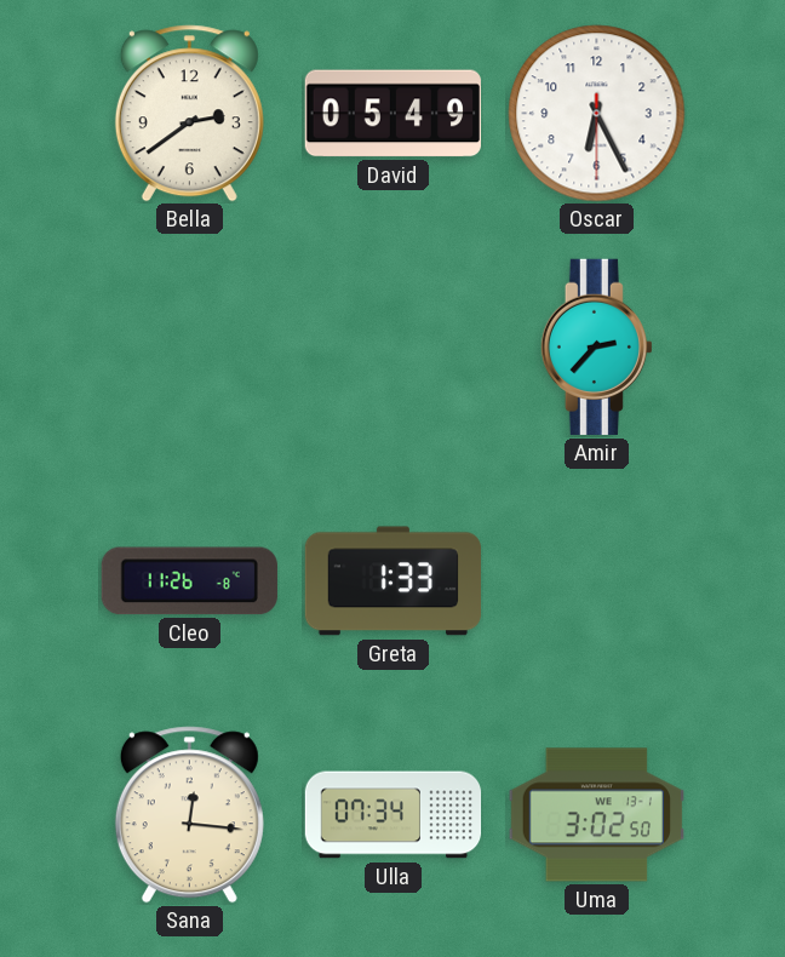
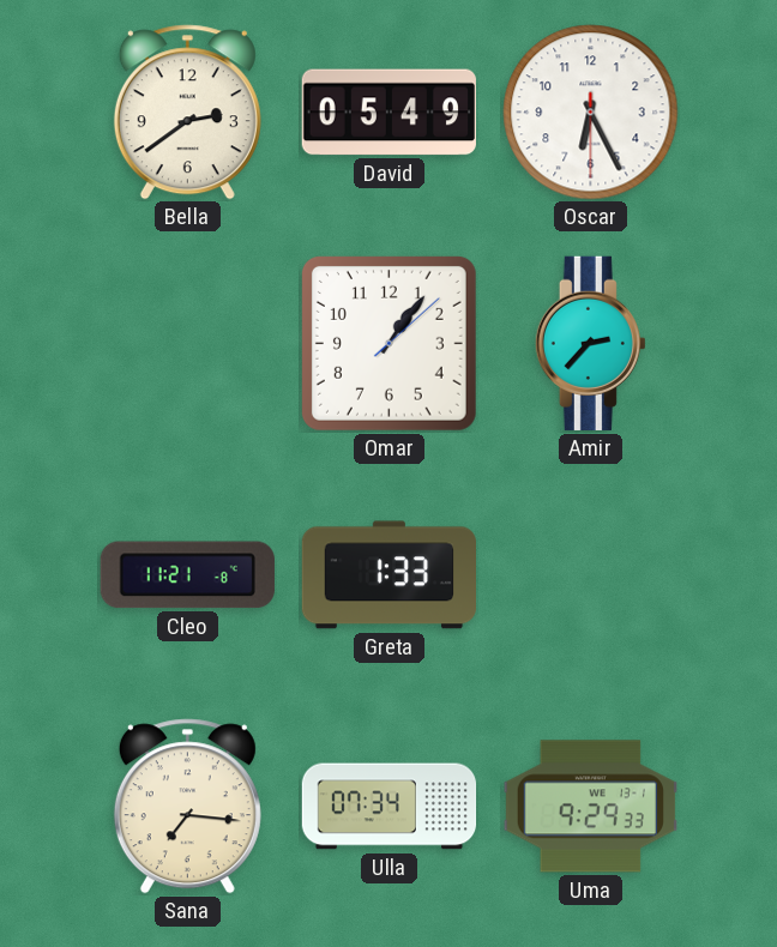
Omar: none -> 1:06
Cleo: 11:26 -> 11:21
Sana: 12:16 -> 7:16
Uma: 3:02 -> 9:29
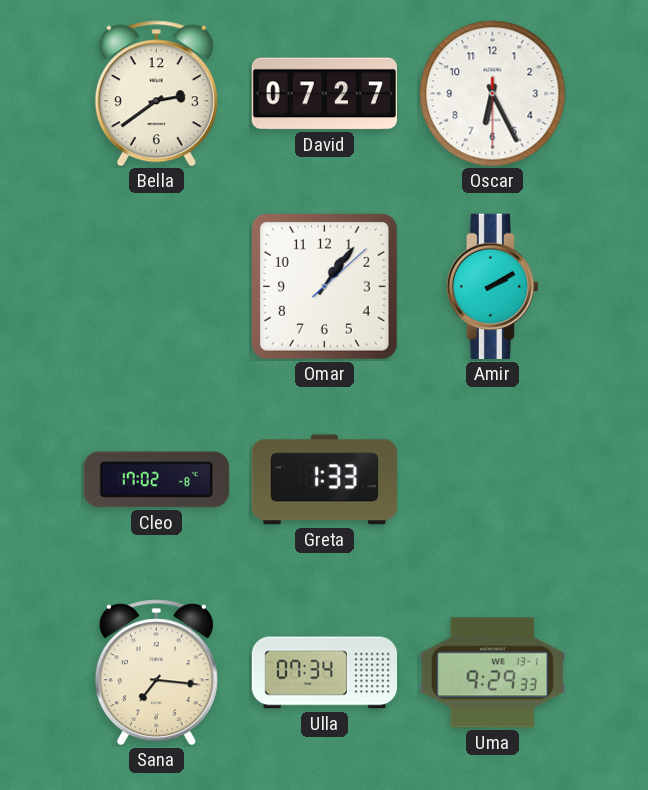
David: 05:49 -> 07:27
Amir: 2:37 -> 2:10
Cleo: 11:21 -> 17:02
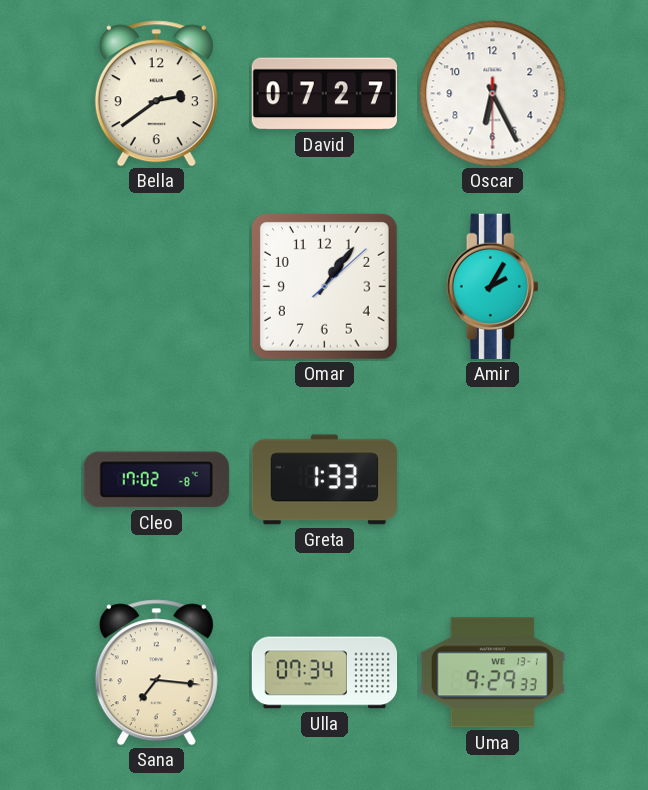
Amir: 2:10 -> 2:05
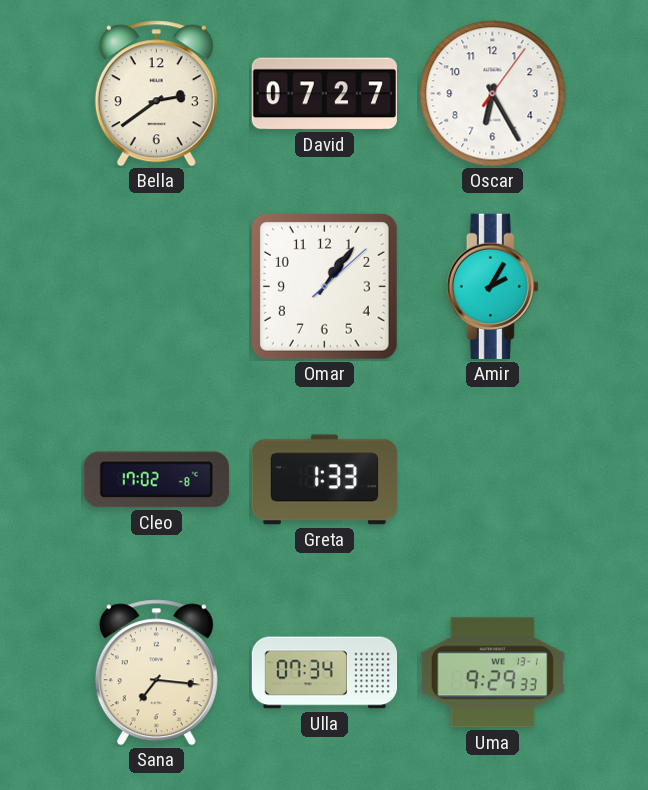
Oscar: 6:25:30 -> 6:25:06
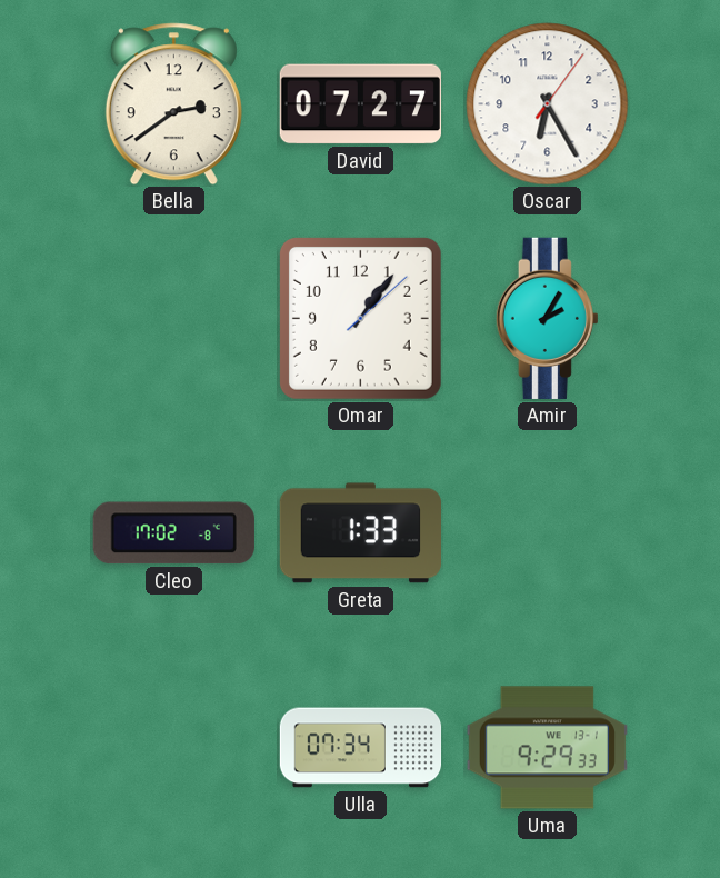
Sana: 7:16 -> none
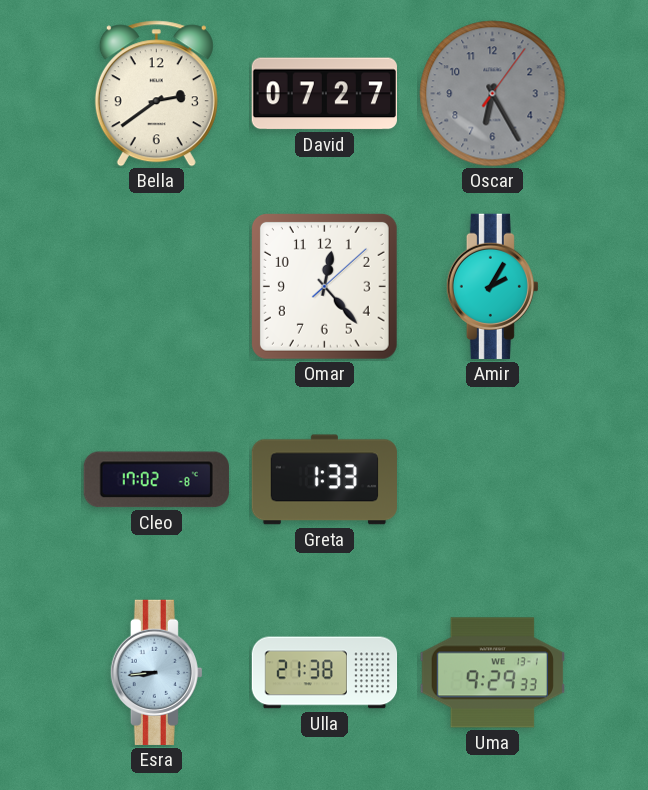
Oscar dial: white -> grey
Omar: 1:06 -> 12:23
Esra: none -> 8:44
Ulla: 07:34 -> 21:38
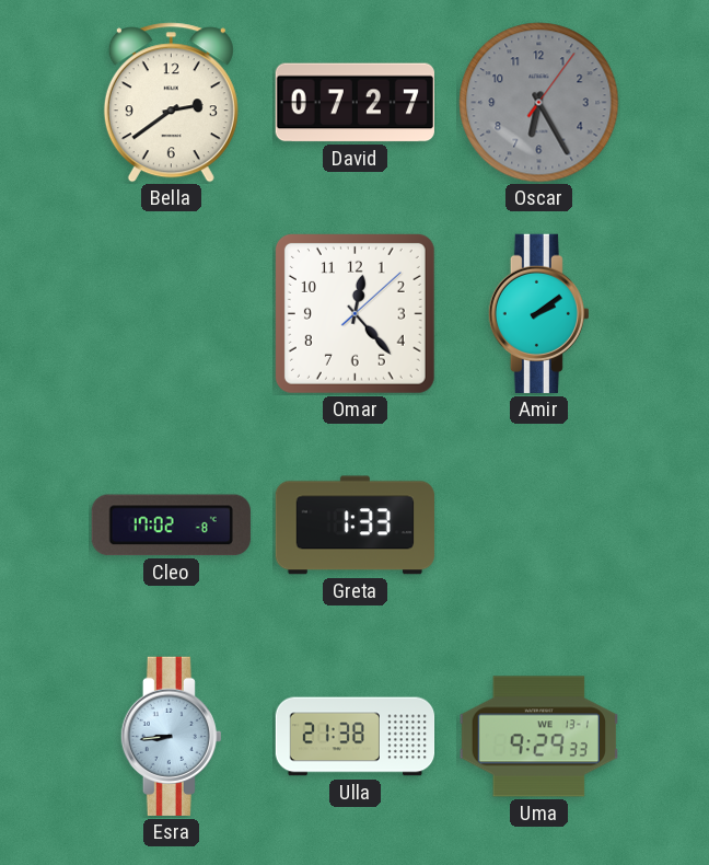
Amir: 2:05 -> 2:09
